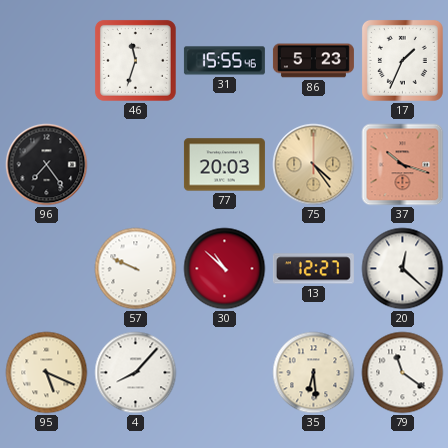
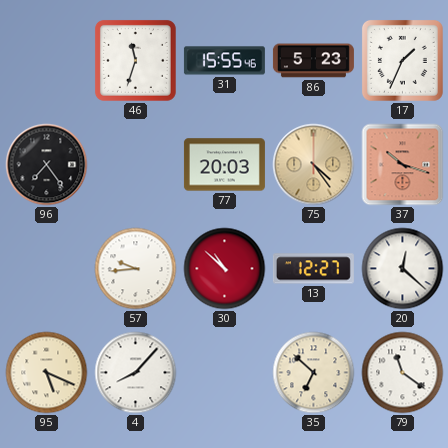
57: 9:49 -> 9:44
35: 6:29 -> 6:52
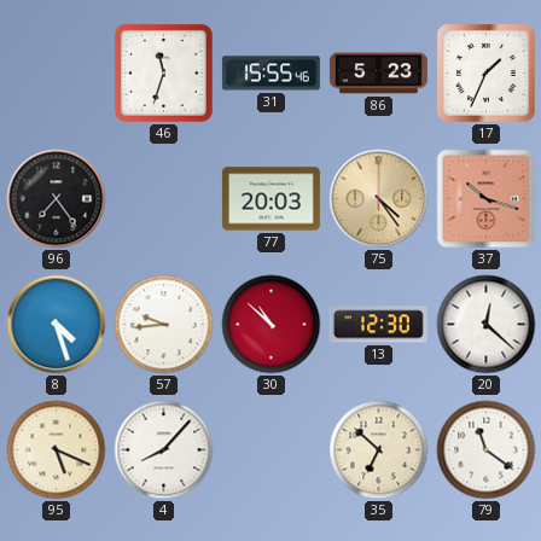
8: none -> 4:27
13: 12:27 -> 12:30
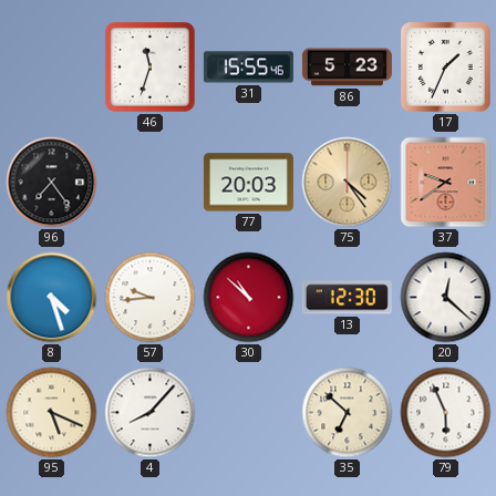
37: 10:18 -> 9:39
79: 11:21 -> 5:56
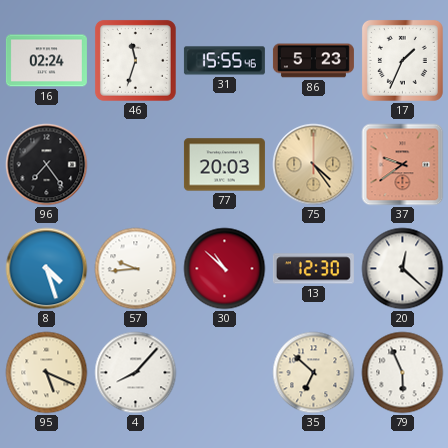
16: none -> 02:24
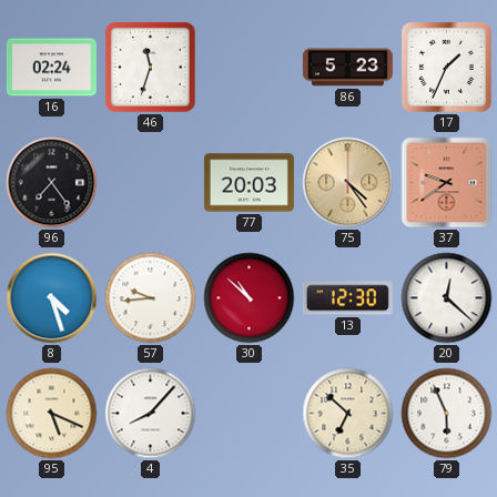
31: 15:55 -> none
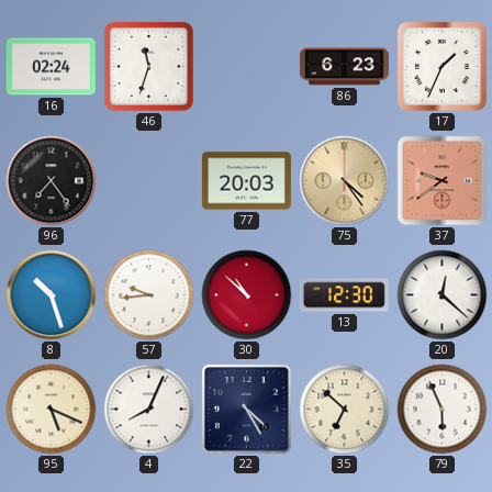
86: 5:23 -> 6:23
8: 4:27 -> 10:27
4: 8:07 -> 8:04
22: none -> 4:25
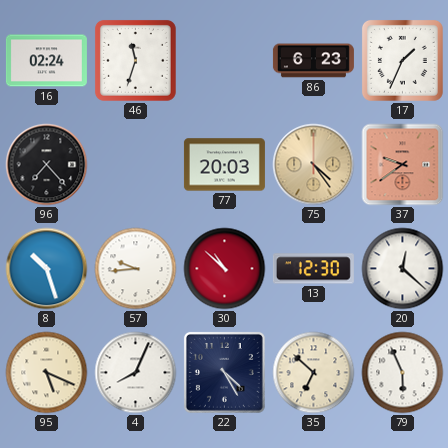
96: 7:24 -> 7:23
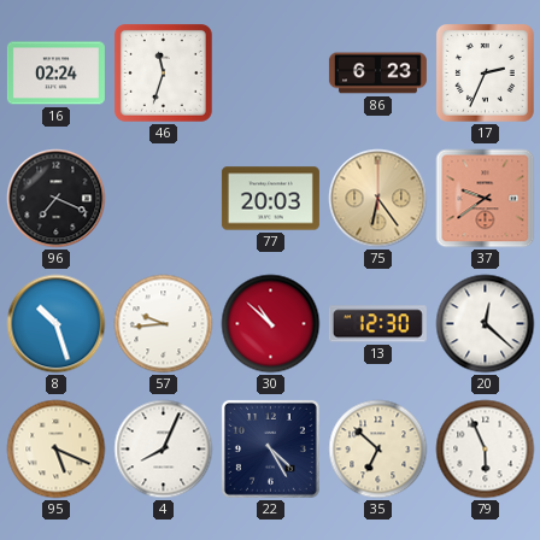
17: 1:34 -> 2:34
96: 7:23 -> 7:19
75: 4:24 -> 6:24
